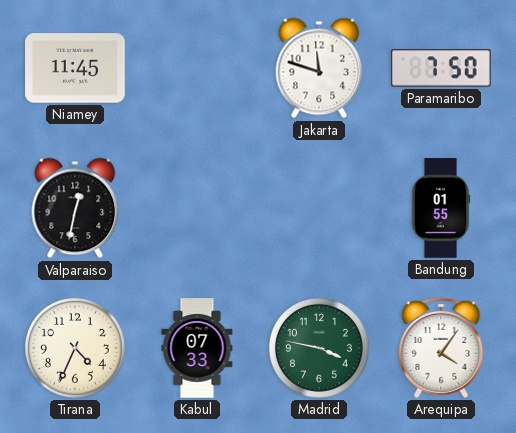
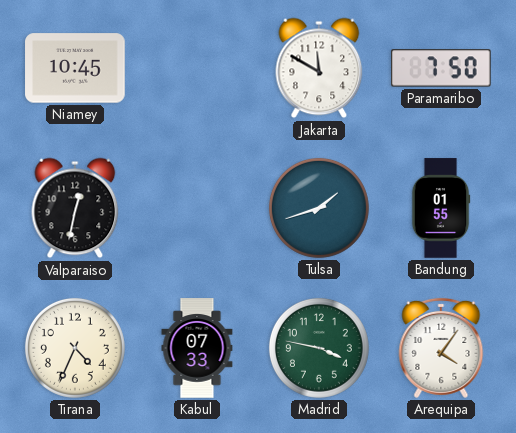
Niamey: 11:45 -> 10:45
Jakarta: 11:48 -> 11:50
Tulsa: none -> 1:42
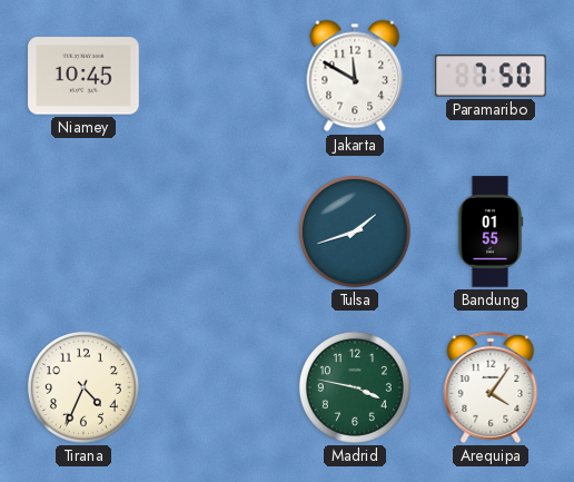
Valparaiso: 12:32 -> none
Kabul: 07:33 -> none
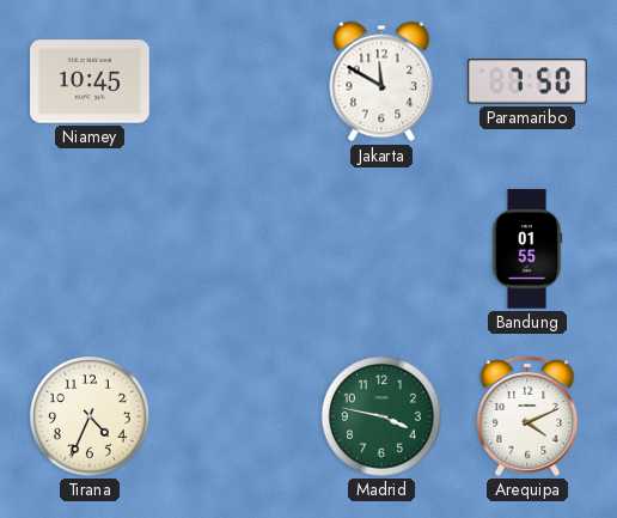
Tulsa: 1:42 -> none
Arequipa: 4:06 -> 4:11
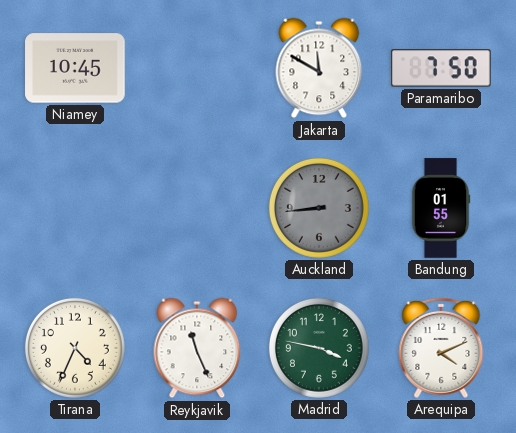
Auckland: none -> 8:44
Reykjavik: none -> 11:26
